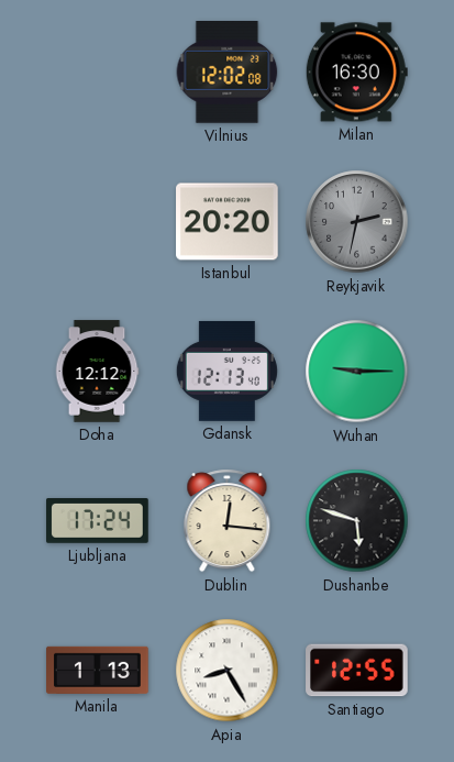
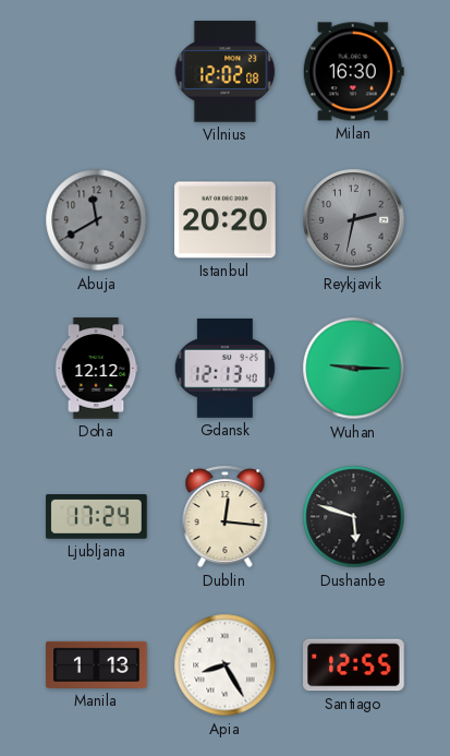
Abuja: none -> 11:40
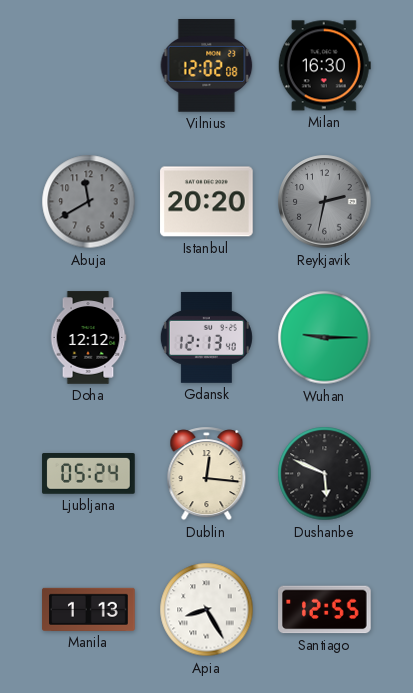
Ljubljana: 17:24 -> 05:24
Dushanbe: 5:48 -> 5:49
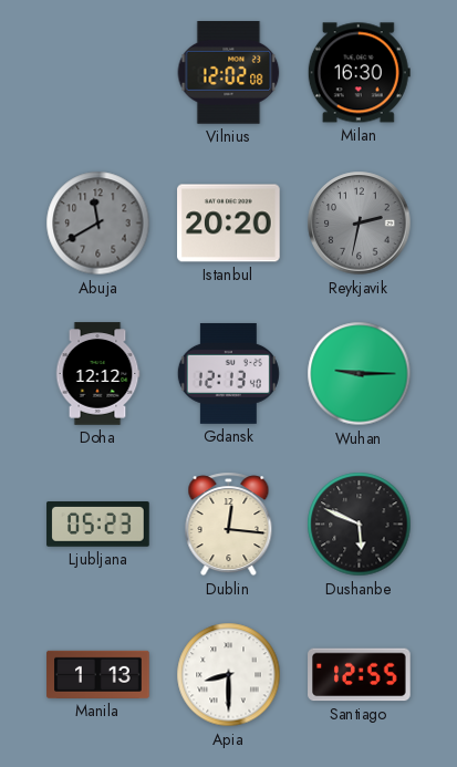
Ljubljana: 05:24 -> 05:23
Apia: 8:25 -> 8:30
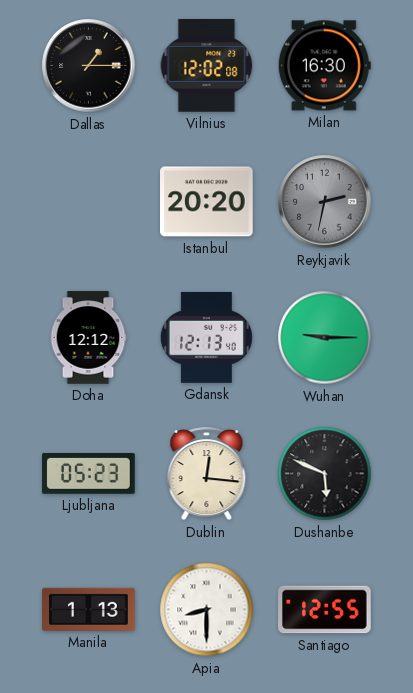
Dallas: none -> 1:15
Abuja: 11:40 -> none
